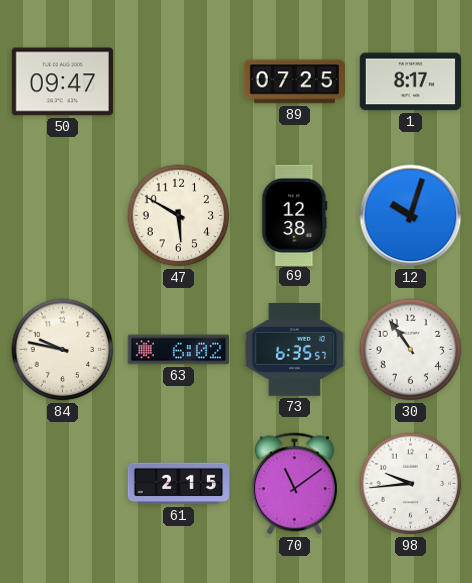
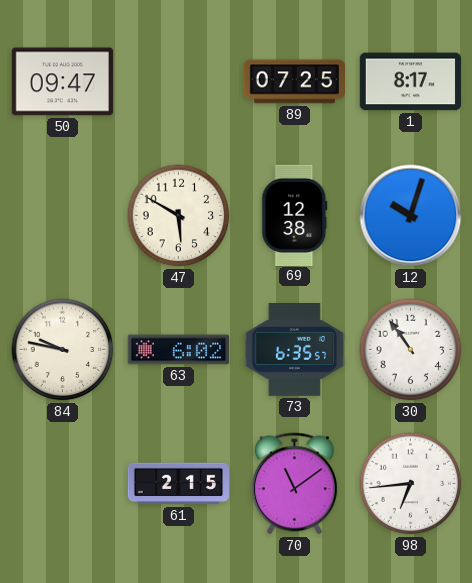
98: 9:44 -> 6:44
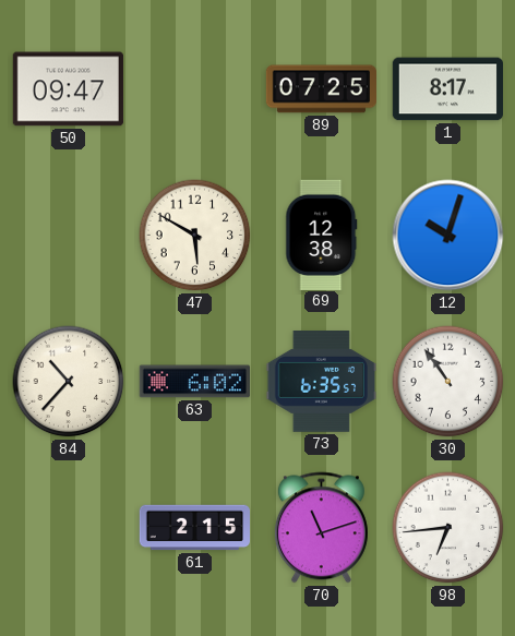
84: 9:47 -> 10:37
70: 11:09 -> 11:12
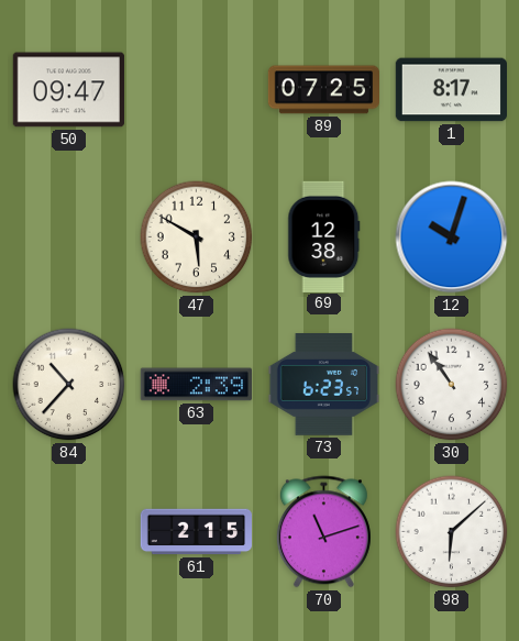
63: 6:02 -> 2:39
73: 6:35 -> 6:23
98: 6:44 -> 6:08
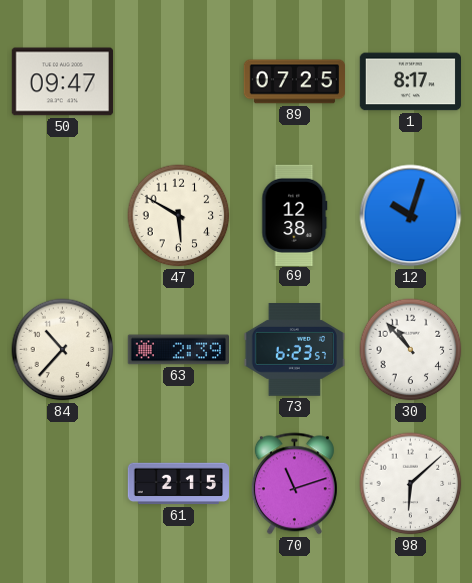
30: 10:54 -> 10:53
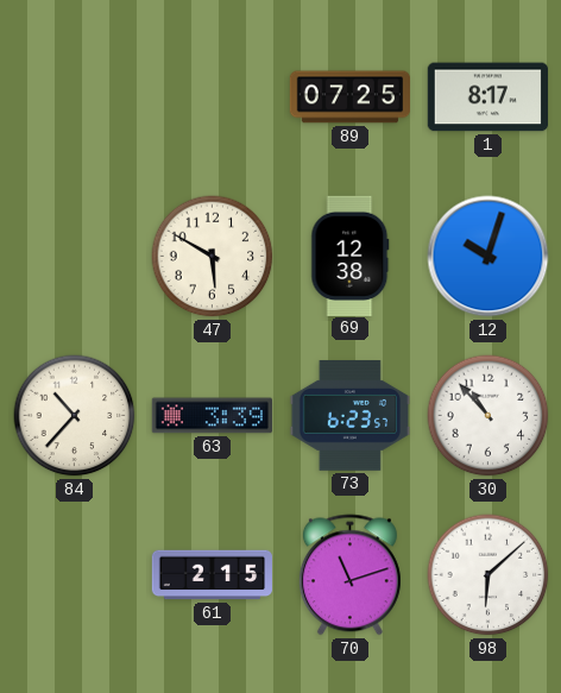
50: 09:47 -> none
63: 2:39 -> 3:39
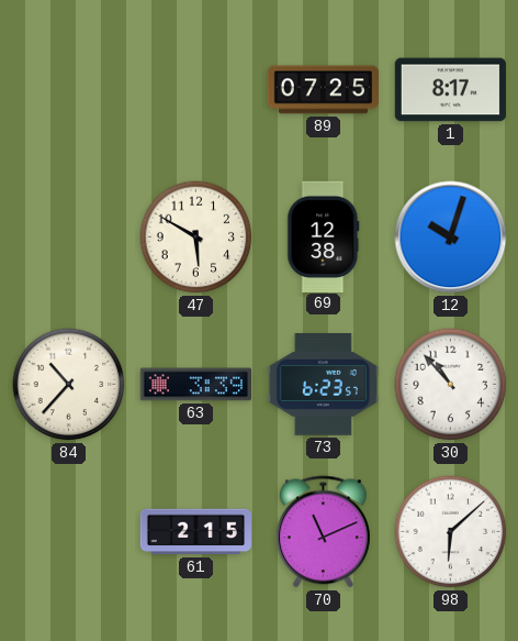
70: 11:12 -> 11:11
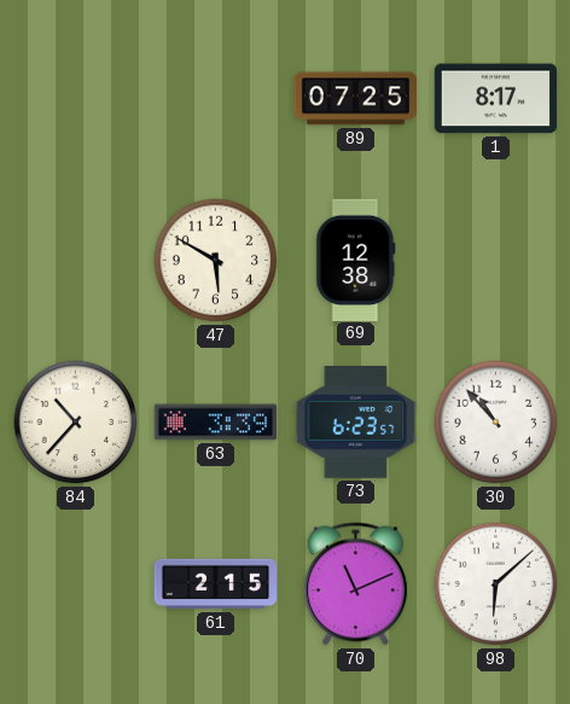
12: 10:03 -> none
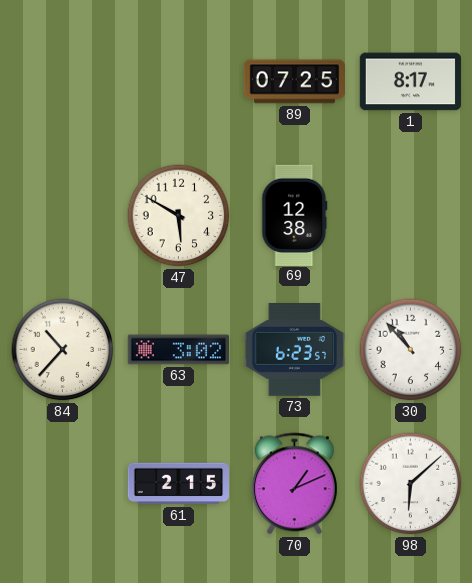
63: 3:39 -> 3:02
70: 11:11 -> 1:11
